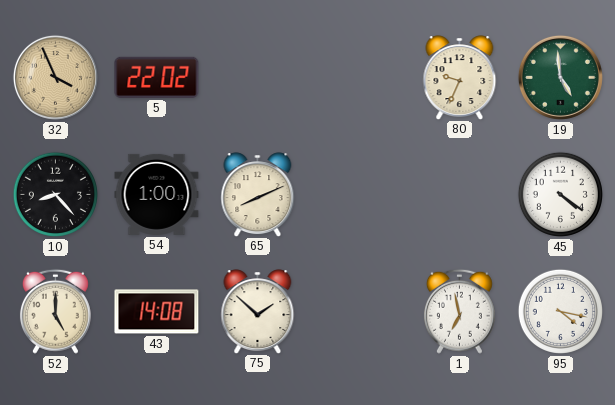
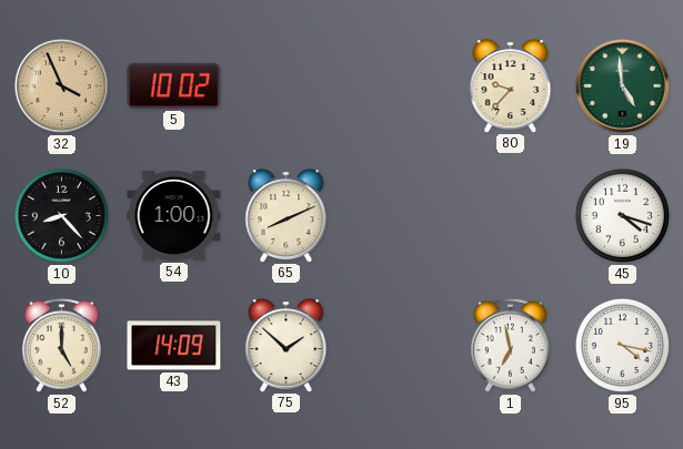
5: 22:02 -> 10:02
80: 9:34 -> 9:37
45: 4:21 -> 4:18
43: 14:08 -> 14:09
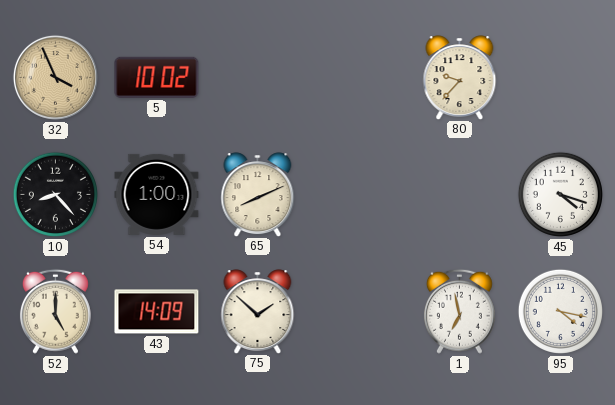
19: 4:59 -> none
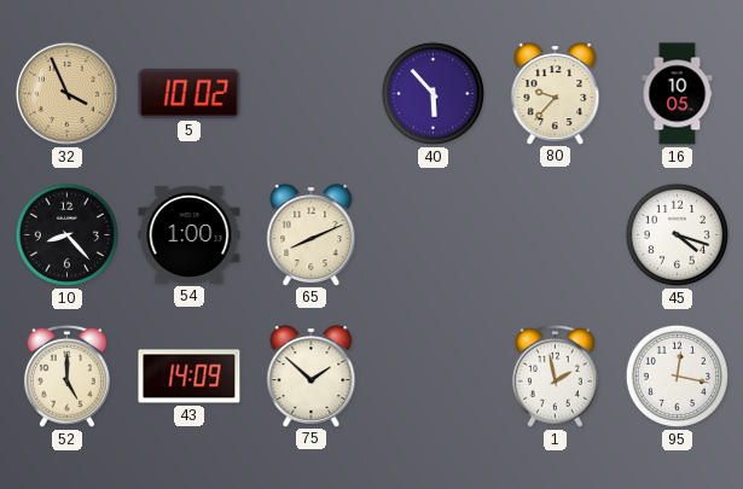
40: none -> 5:53
16: none -> 10:05
1: 6:58 -> 1:58
95: 4:17 -> 12:17
